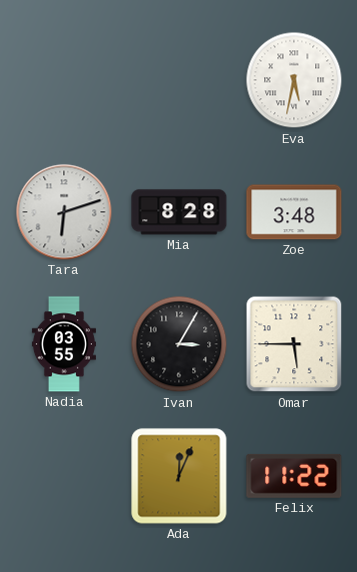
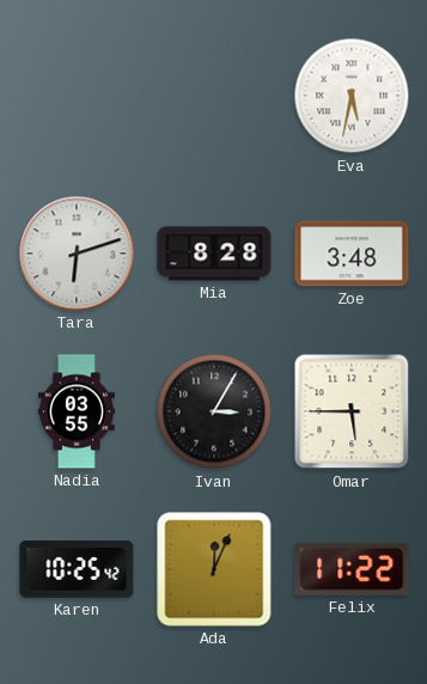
Karen: none -> 10:25
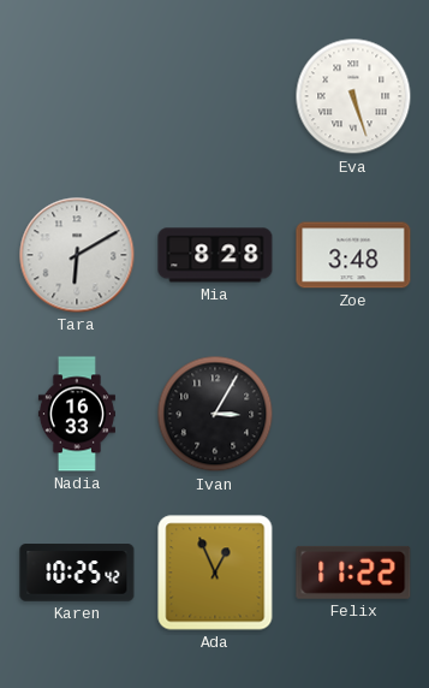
Eva: 5:32 -> 5:27
Tara: 6:12 -> 6:10
Nadia: 03:55 -> 16:33
Omar: 5:45 -> none
Ada: 12:04 -> 12:56
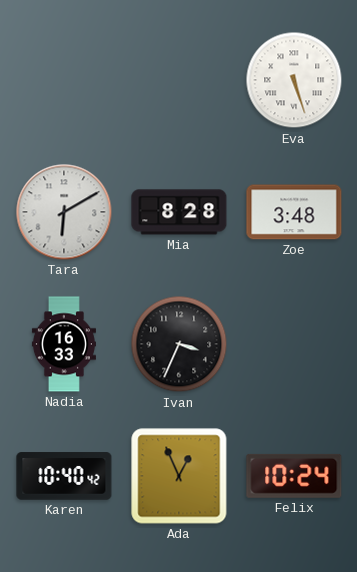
Ivan: 3:05 -> 3:34
Karen: 10:25 -> 10:40
Felix: 11:22 -> 10:24
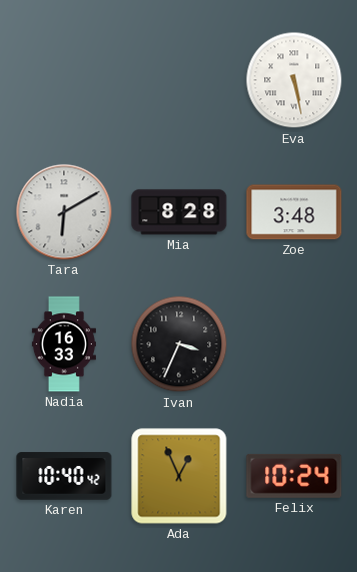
Eva: 5:27 -> 5:28
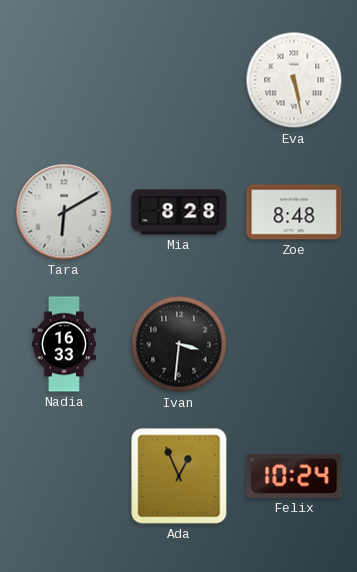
Zoe: 3:48 -> 8:48
Ivan: 3:34 -> 3:31
Karen: 10:40 -> none
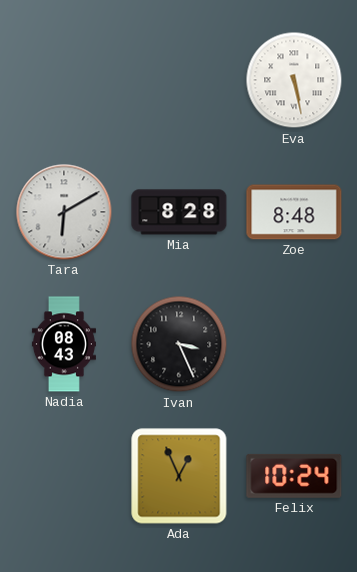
Nadia: 16:33 -> 08:43
Ivan: 3:31 -> 3:26
